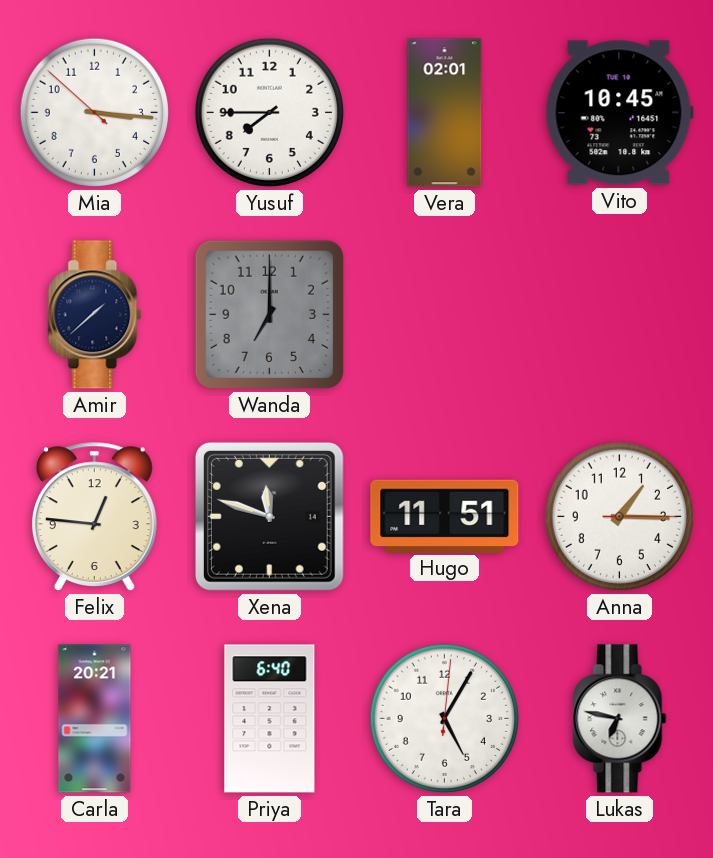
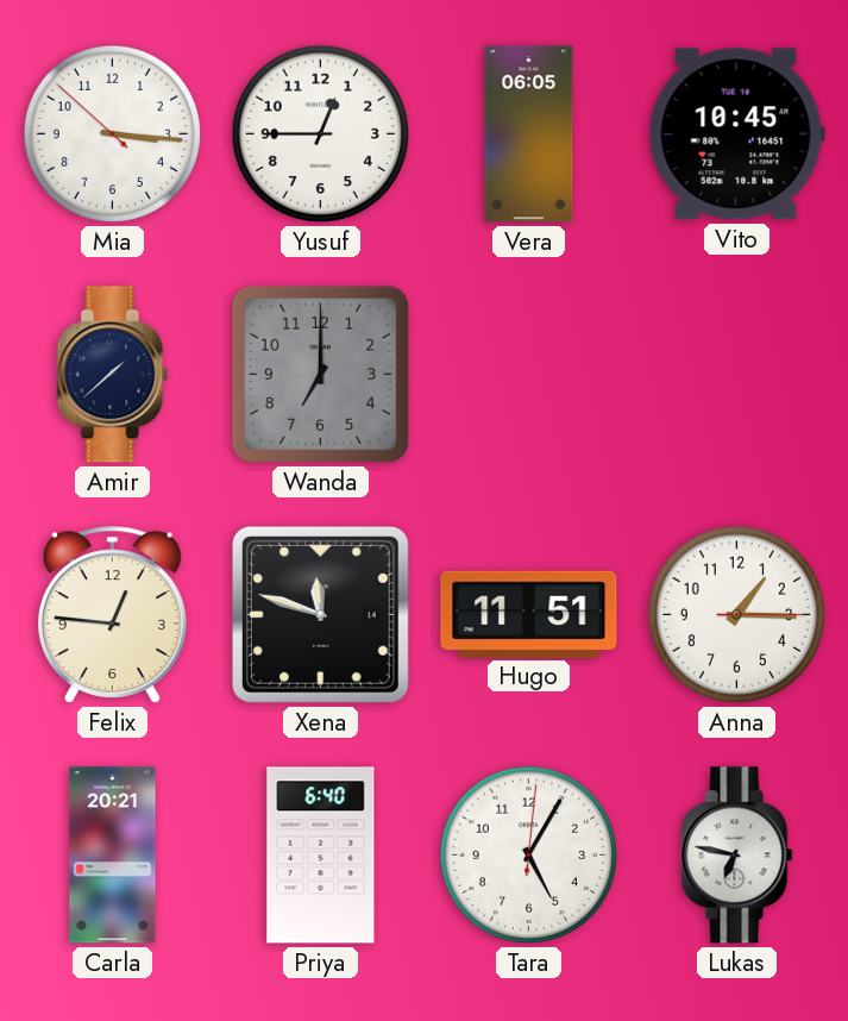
Yusuf: 7:45 -> 12:45
Vera: 02:01 -> 06:05
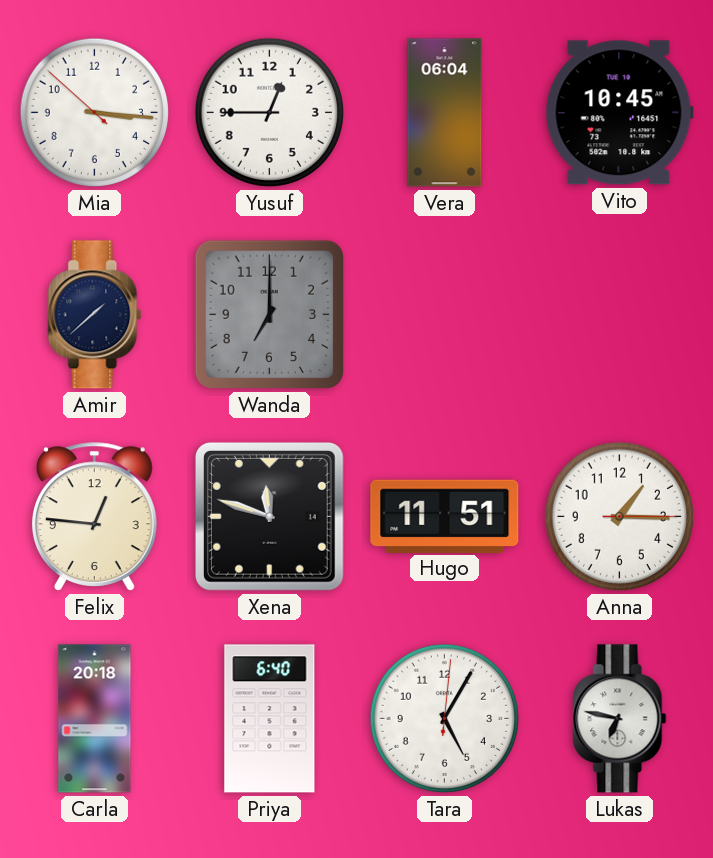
Vera: 06:05 -> 06:04
Carla: 20:21 -> 20:18
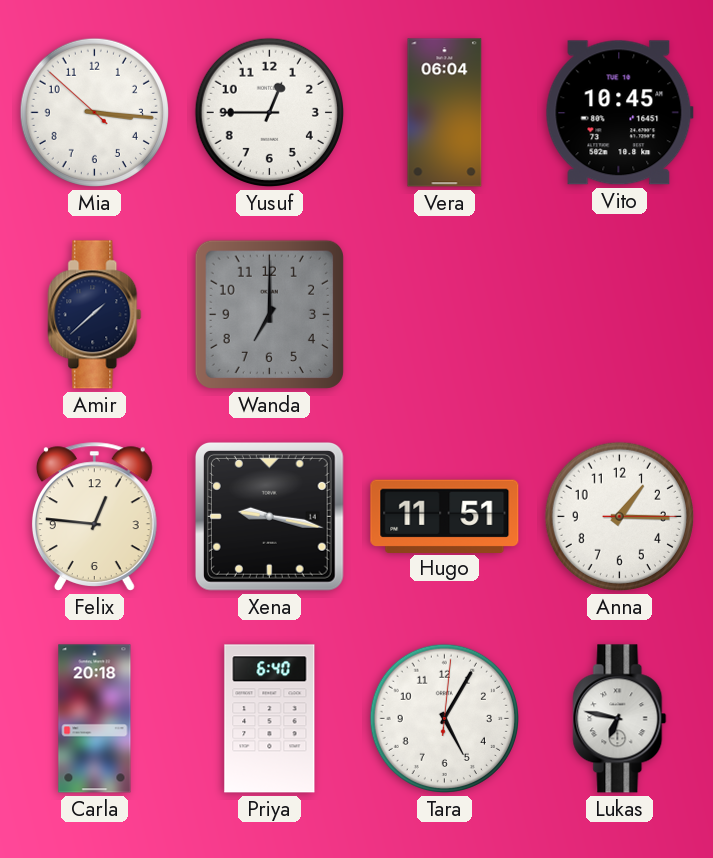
Xena: 11:48 -> 9:17
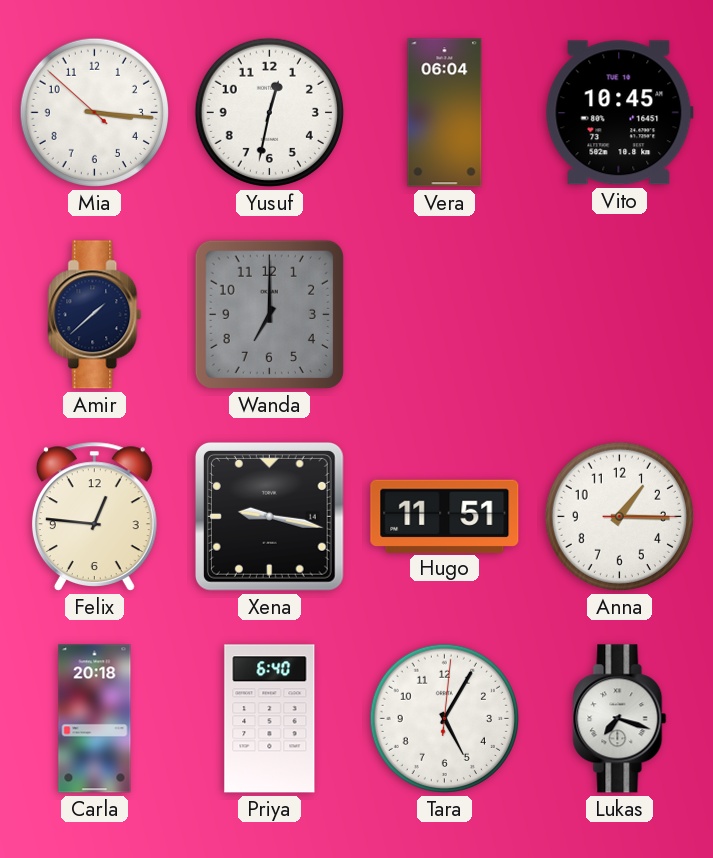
Yusuf: 12:45 -> 12:32
Lukas: 6:47 -> 7:18
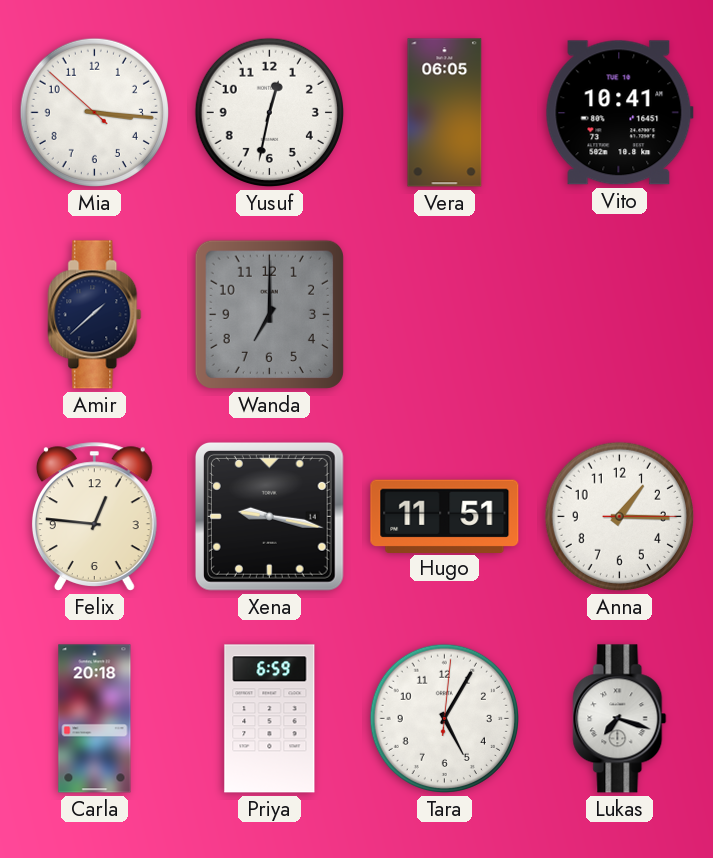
Vera: 06:04 -> 06:05
Vito: 10:45 -> 10:41
Priya: 6:40 -> 6:59
